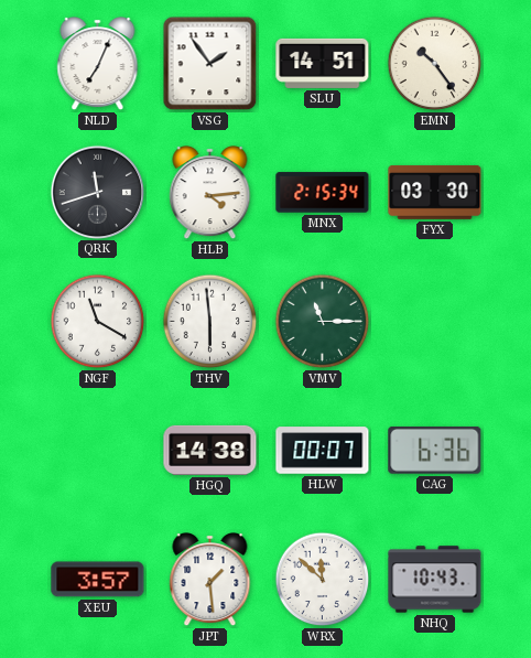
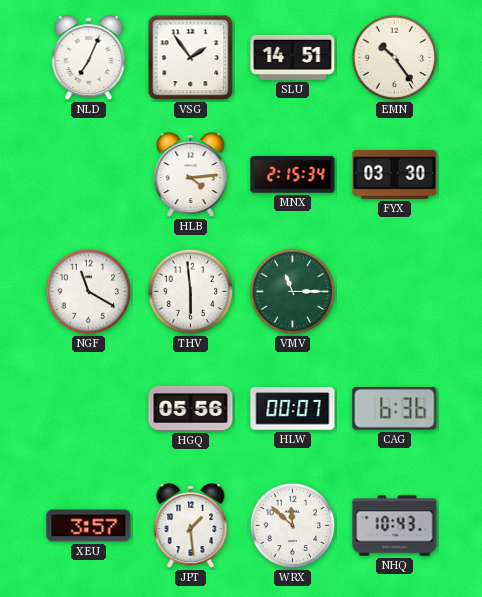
QRK: 11:42 -> none
HGQ: 14:38 -> 05:56
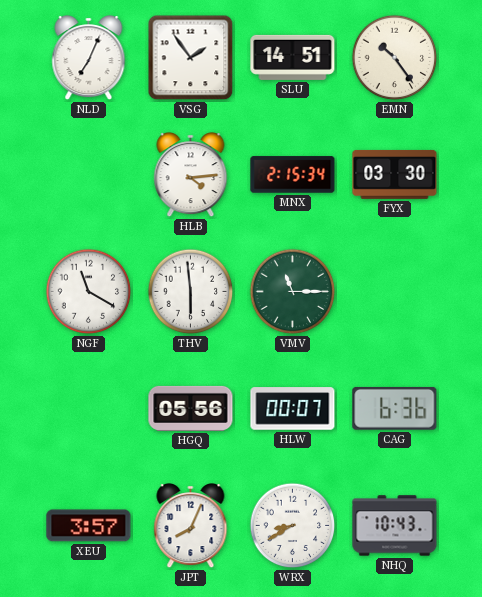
JPT: 1:29 -> 8:04
WRX: 11:52 -> 8:40
